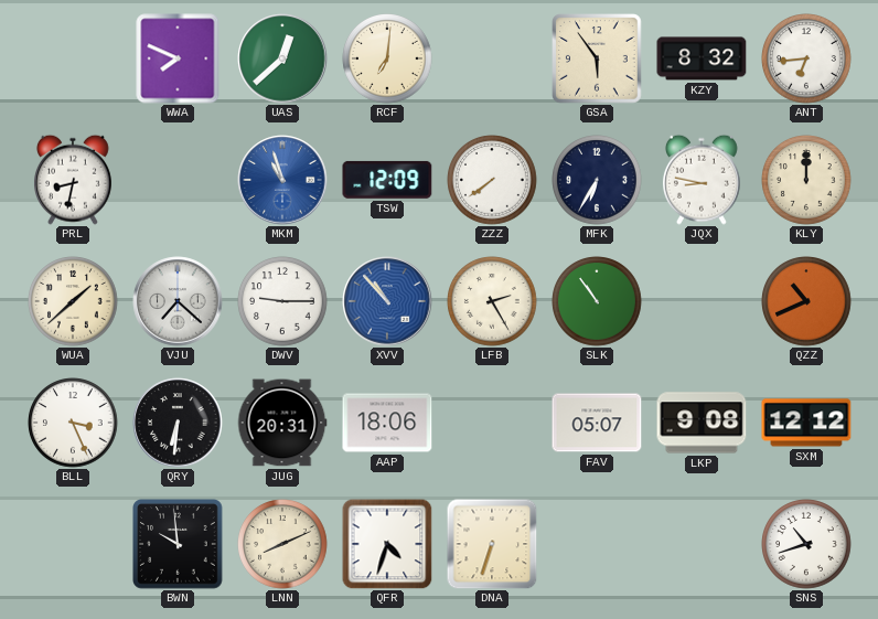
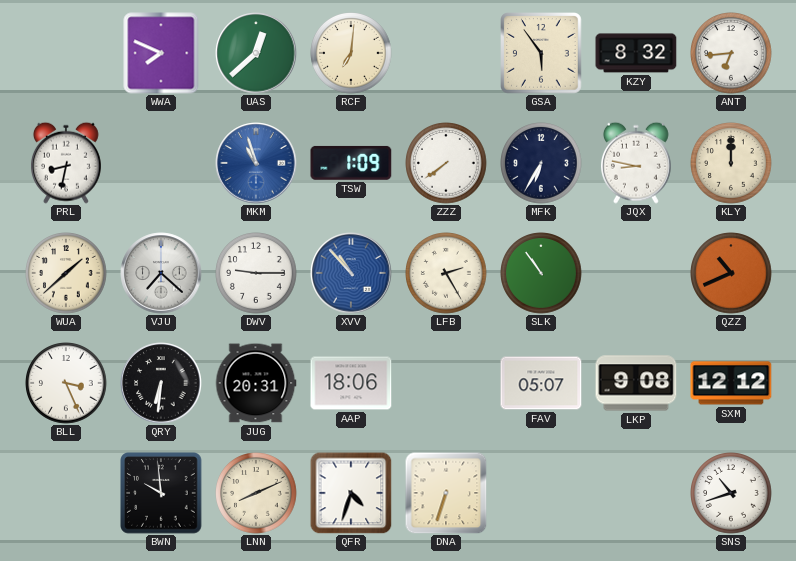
TSW: 12:09 -> 1:09
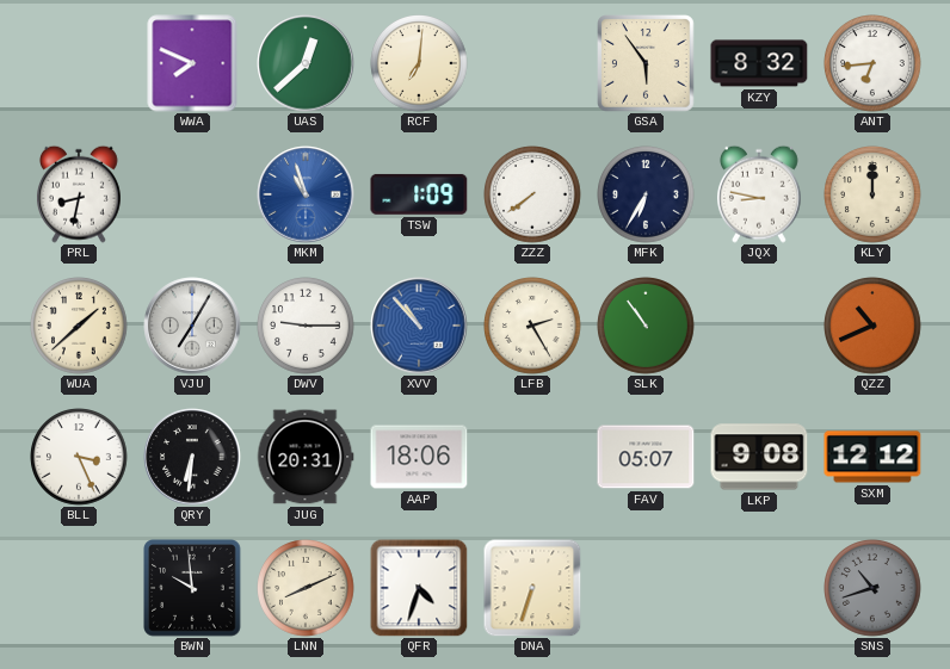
VJU: 7:22 -> 7:05
SNS dial: white -> grey
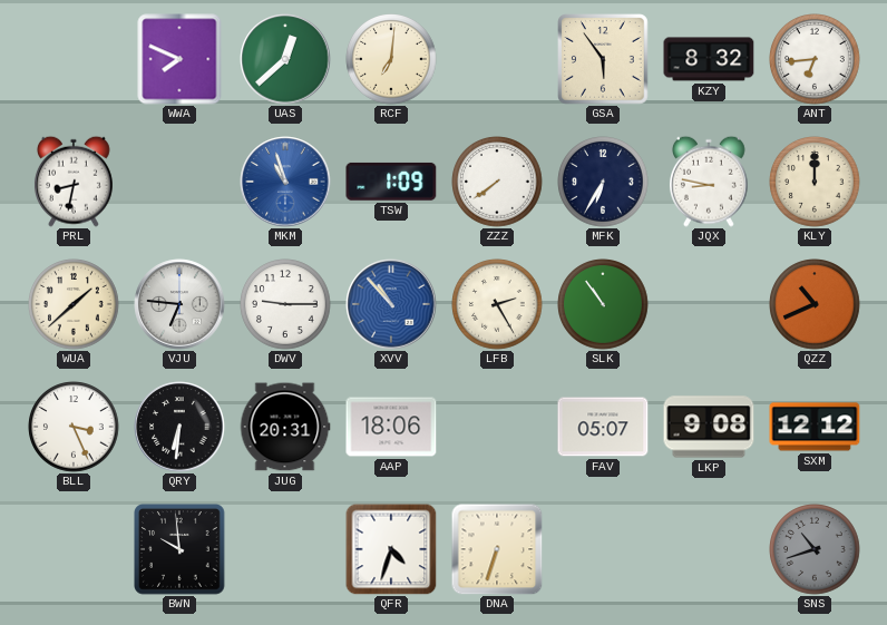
VJU: 7:05 -> 6:46
LNN: 8:11 -> none
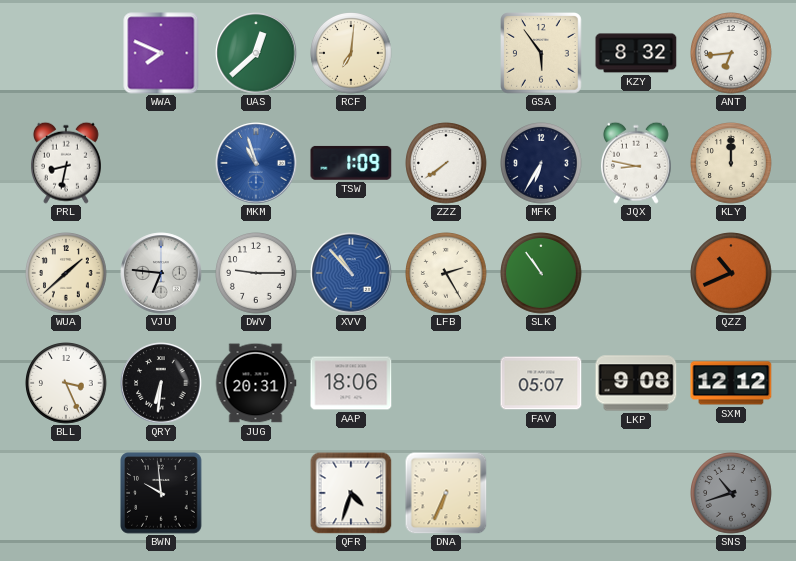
DNA: 6:33 -> 6:34
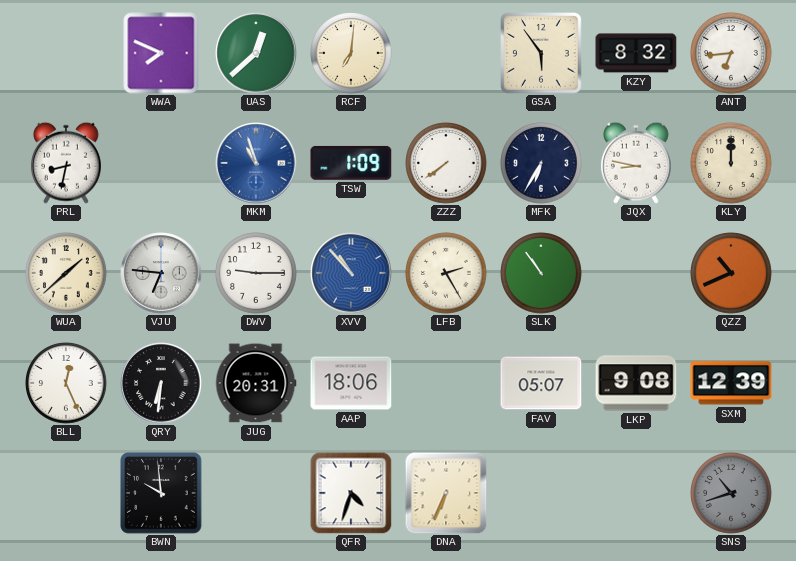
BLL: 3:26 -> 12:26
SXM: 12:12 -> 12:39
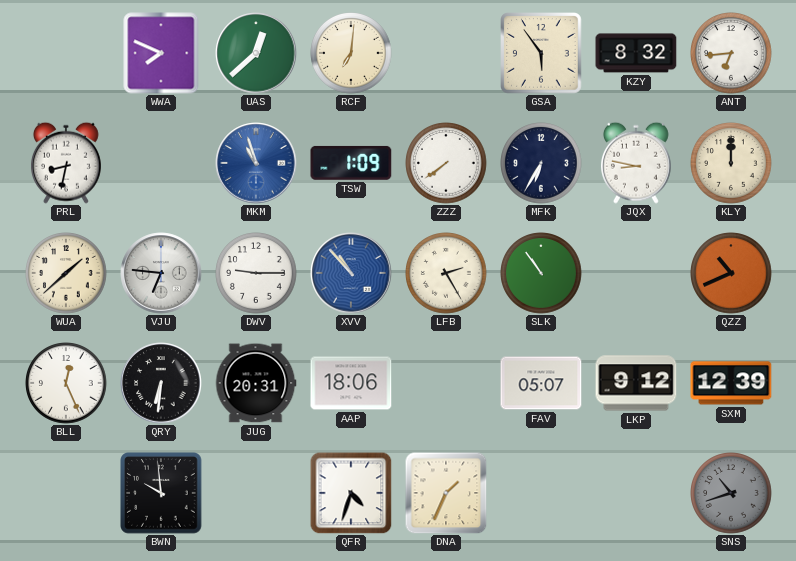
LKP: 9:08 -> 9:12
DNA: 6:34 -> 1:34
